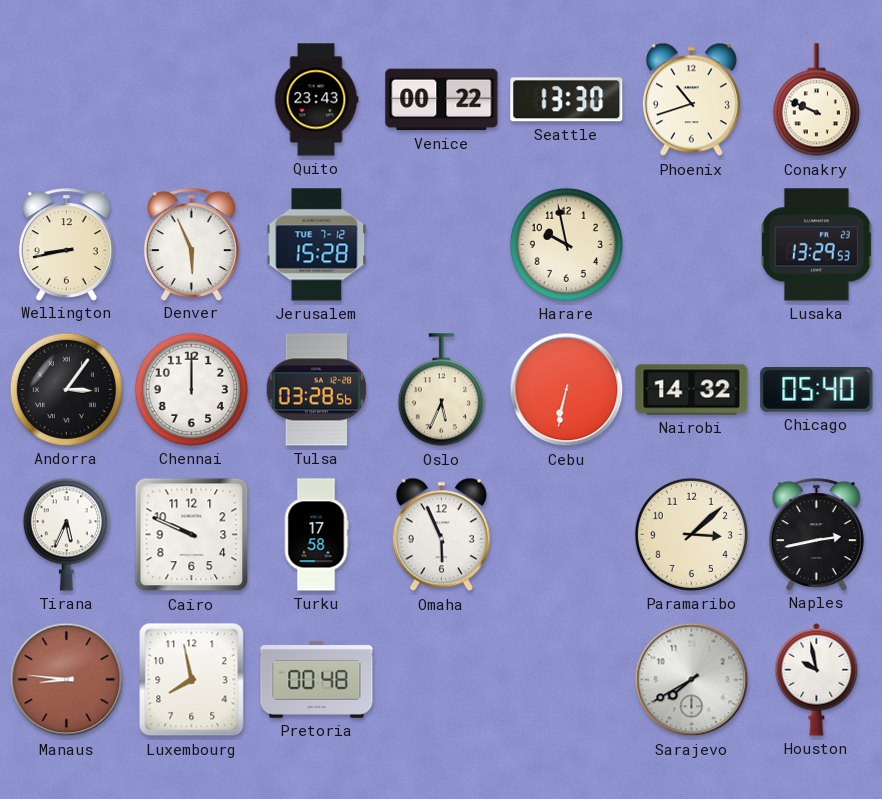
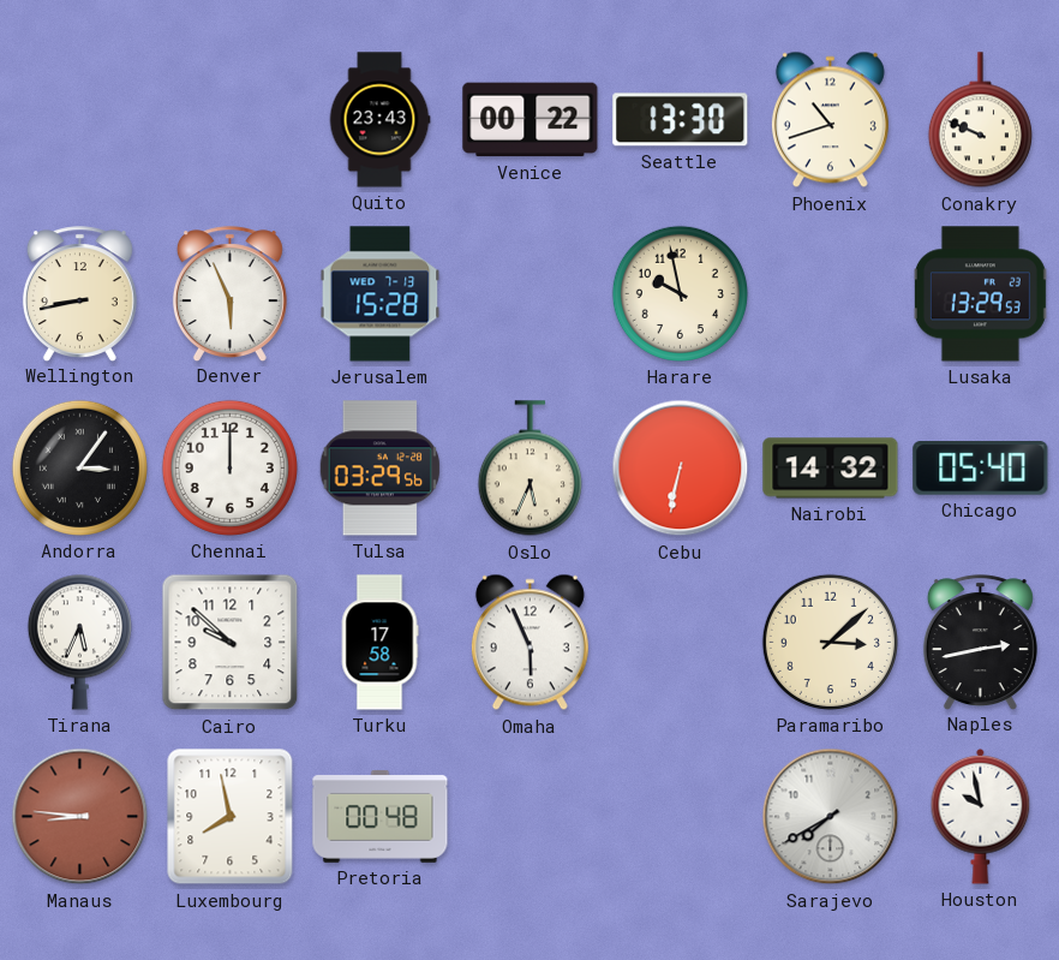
Jerusalem date: TUE 7-12 -> WED 7-13
Tulsa: 03:28 -> 03:29
Cairo: 9:49 -> 9:52
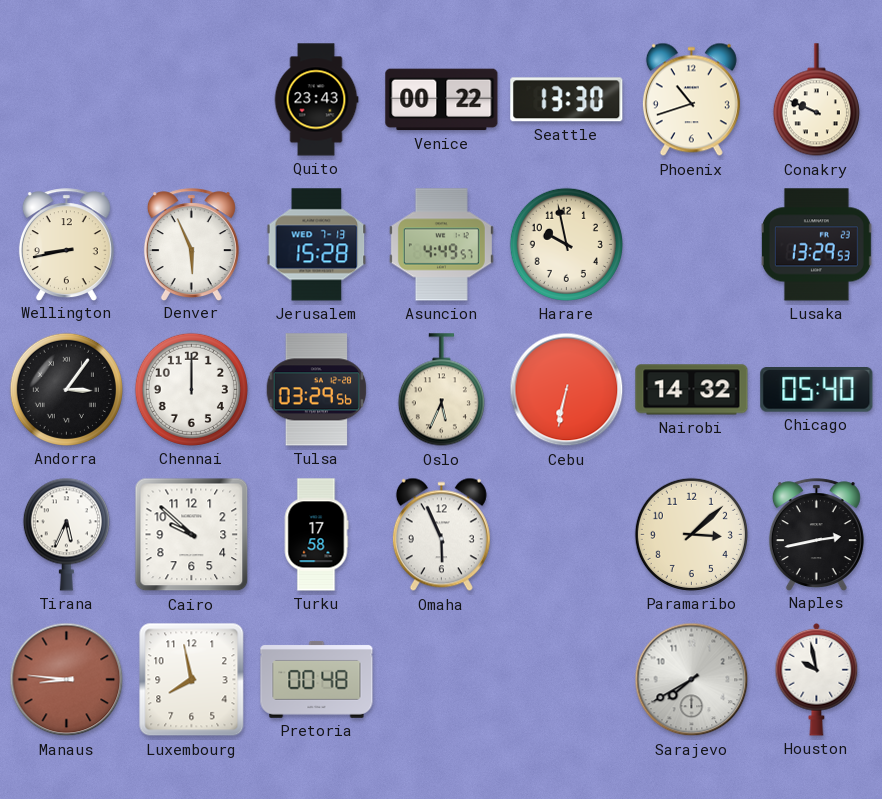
Asuncion: none -> 4:49
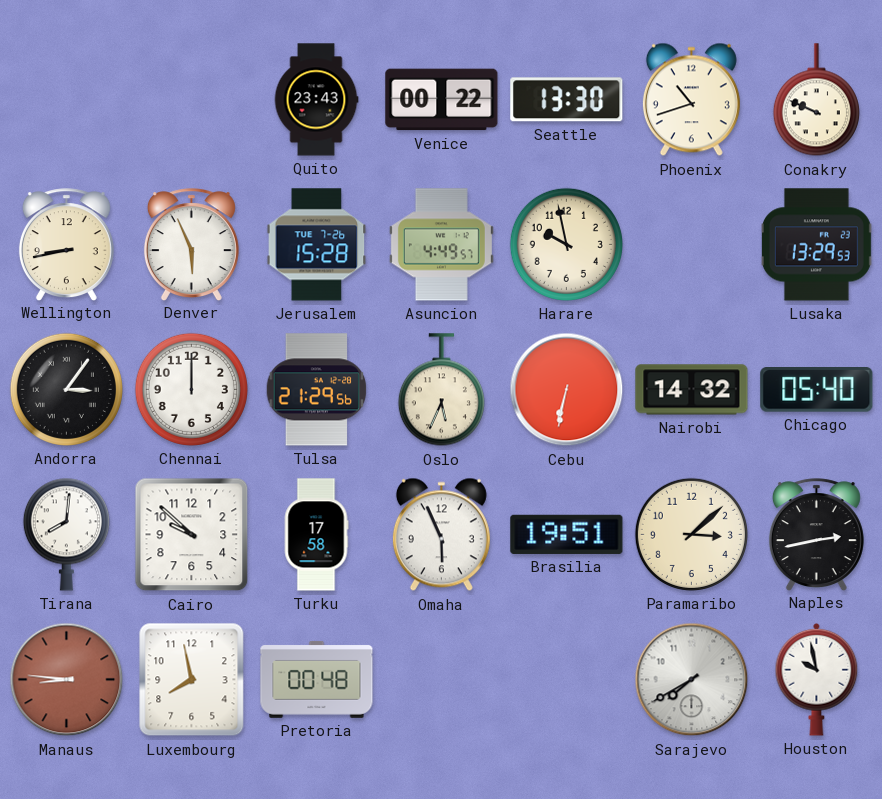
Jerusalem date: WED 7-13 -> TUE 7-26
Tulsa: 03:29 -> 21:29
Tirana: 5:34 -> 8:01
Brasilia: none -> 19:51
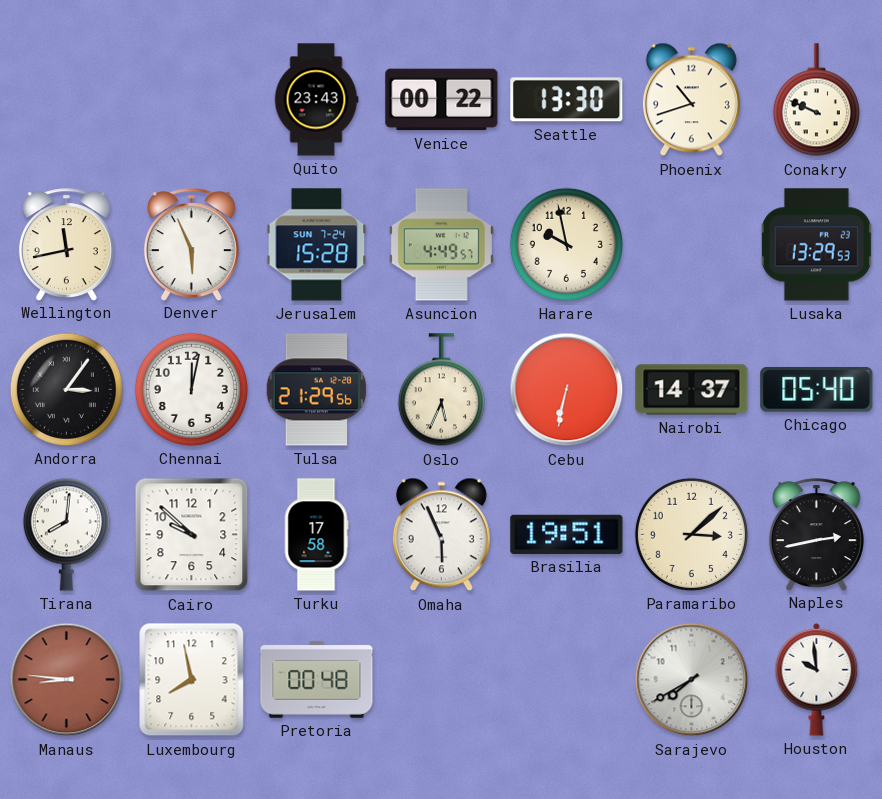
Wellington: 8:43 -> 11:43
Jerusalem date: TUE 7-26 -> SUN 7-24
Chennai: 12:00 -> 12:02
Nairobi: 14:32 -> 14:37
Houston: 9:58 -> 9:59
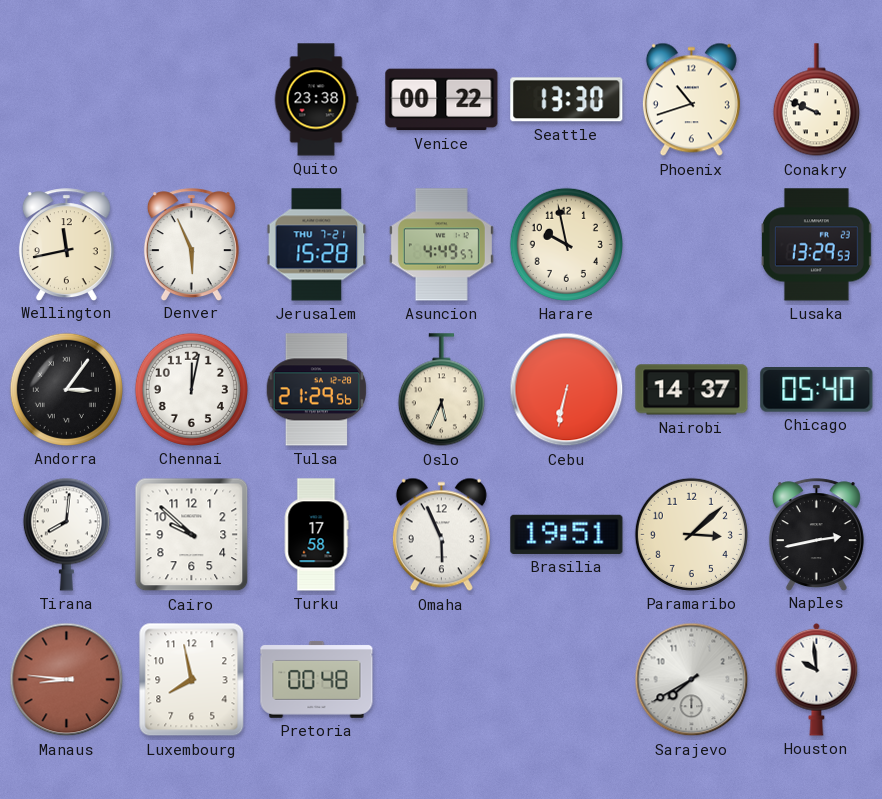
Quito: 23:43 -> 23:38
Jerusalem date: SUN 7-24 -> THU 7-21
